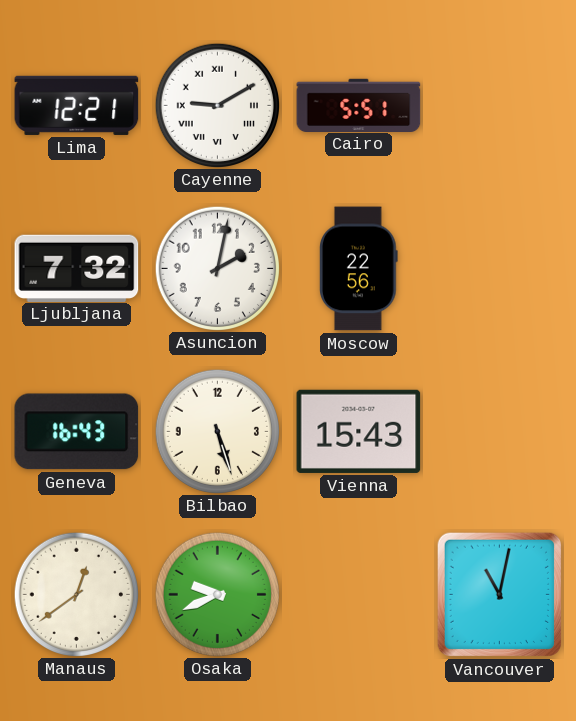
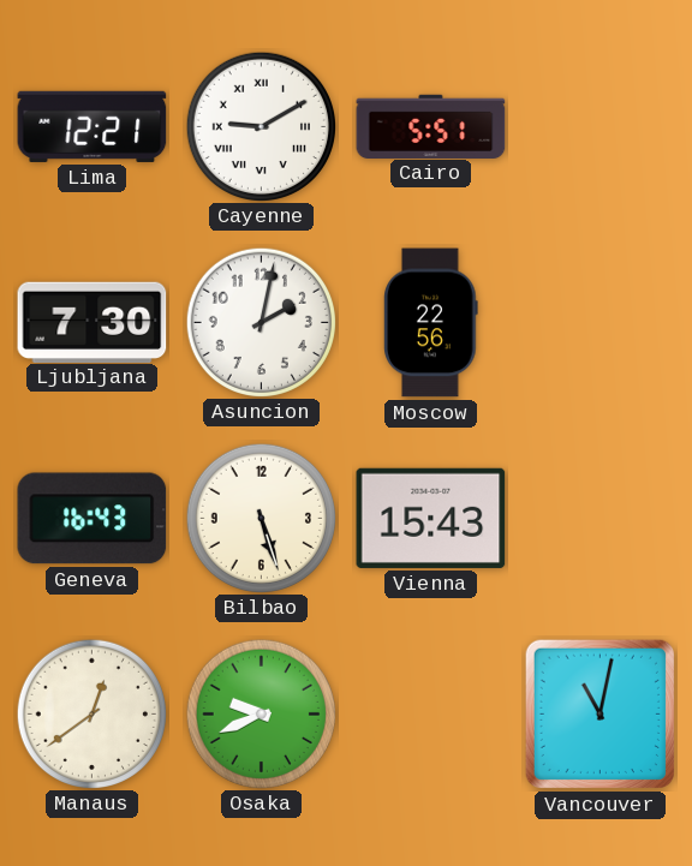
Ljubljana: 7:32 -> 7:30
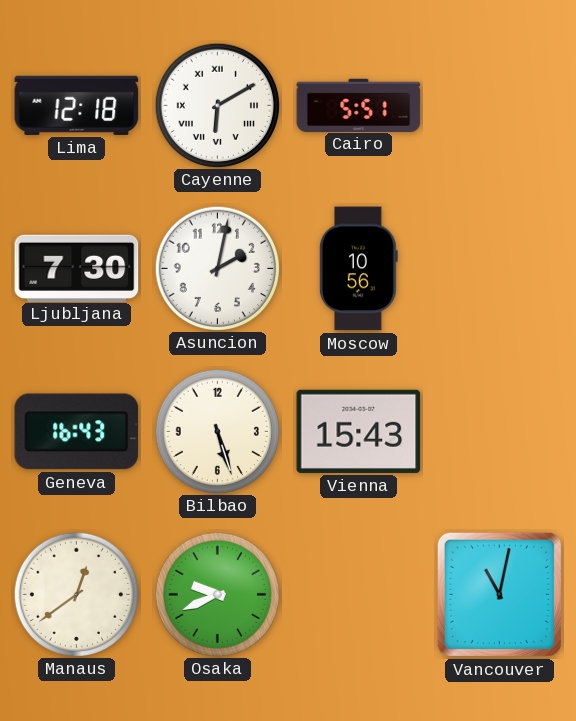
Lima: 12:21 -> 12:18
Cayenne: 9:10 -> 6:10
Moscow: 22:56 -> 10:56
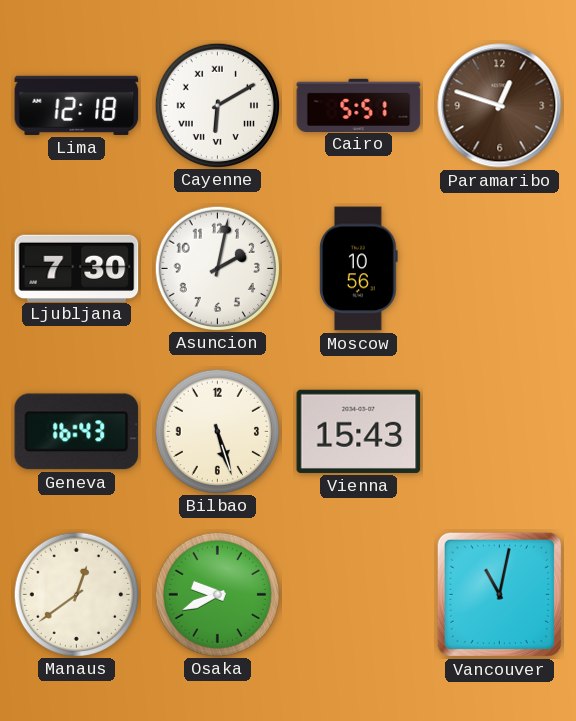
Paramaribo: none -> 12:48
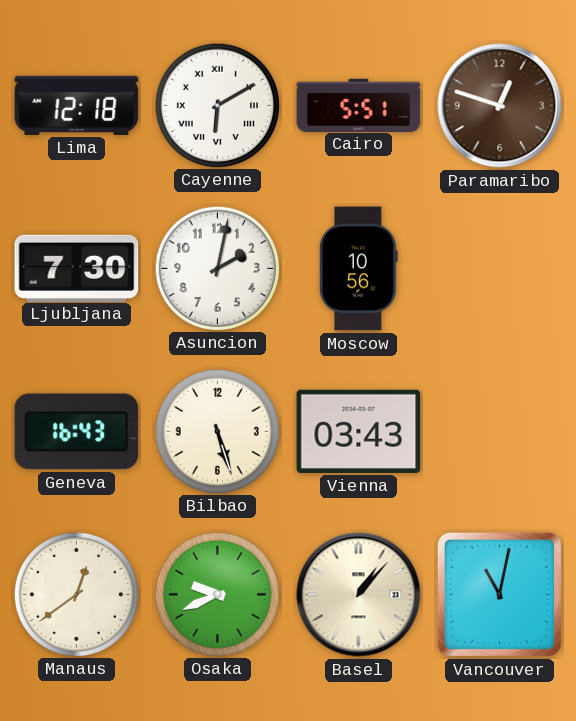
Vienna: 15:43 -> 03:43
Basel: none -> 1:07
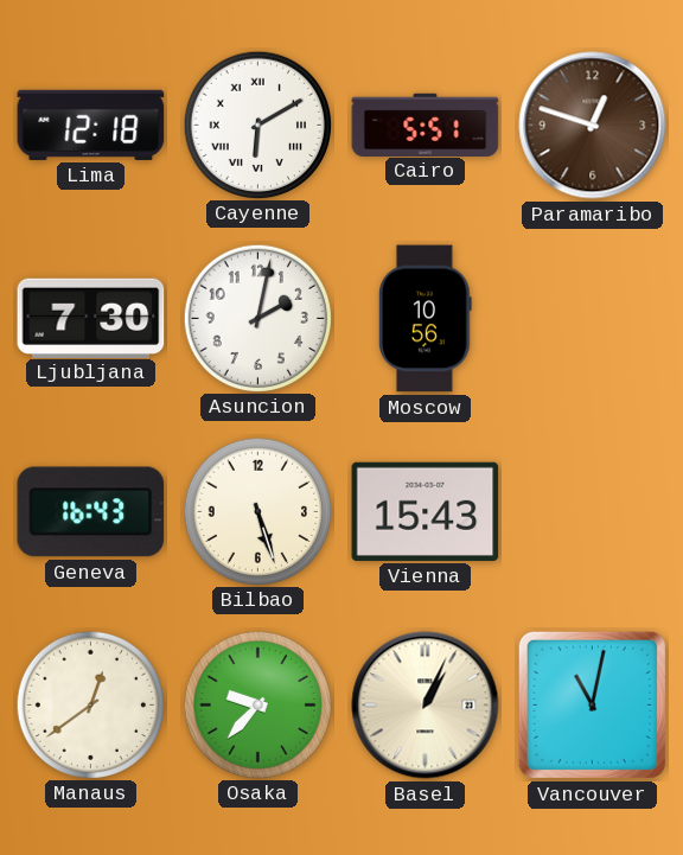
Vienna: 03:43 -> 15:43
Osaka: 9:41 -> 9:37
Basel: 1:07 -> 1:04
